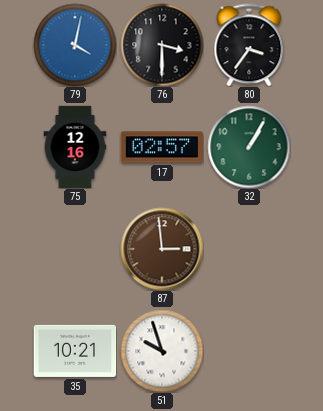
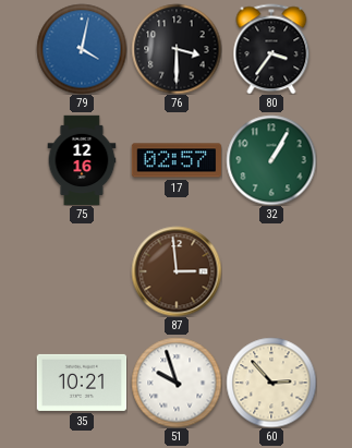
60: none -> 2:53
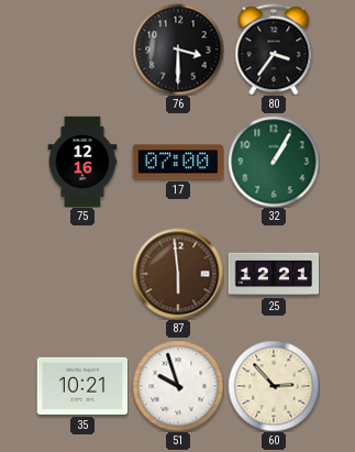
79: 4:02 -> none
17: 02:57 -> 07:00
87: 2:59 -> 5:59
25: none -> 12:21
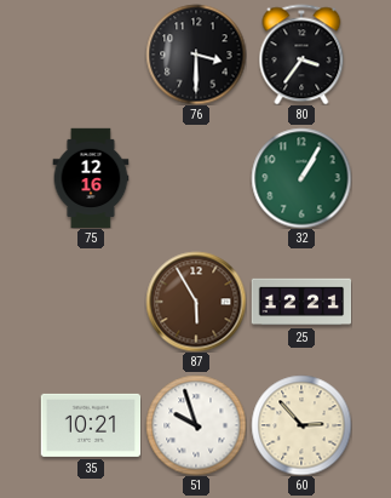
17: 07:00 -> none
87: 5:59 -> 5:55
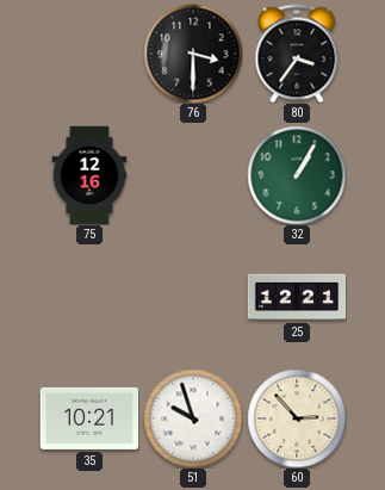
87: 5:55 -> none
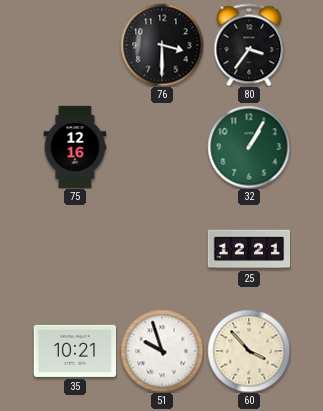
60: 2:53 -> 3:53
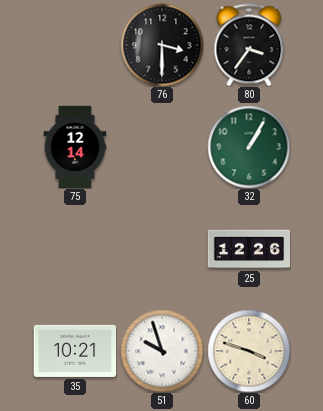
75: 12:16 -> 12:14
25: 12:21 -> 12:26
60: 3:53 -> 3:48
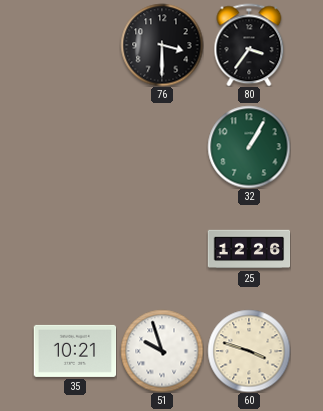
75: 12:14 -> none
